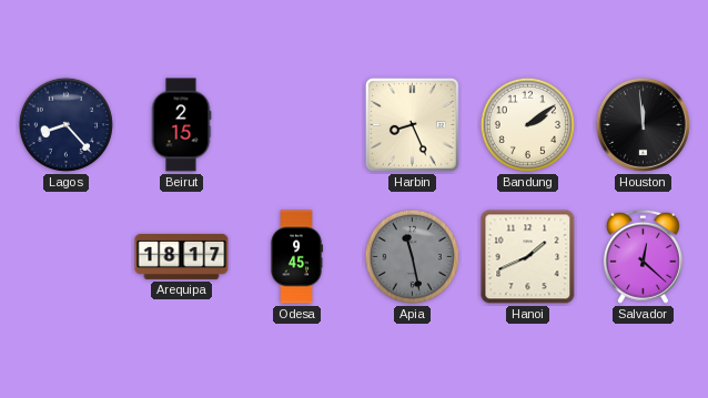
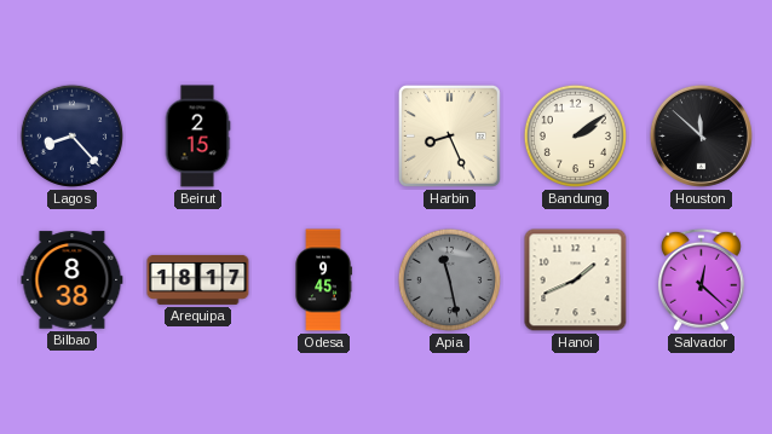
Houston: 11:59 -> 11:52
Bilbao: none -> 8:38
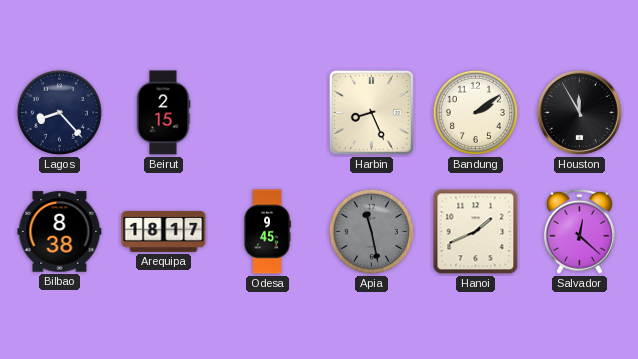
Houston: 11:52 -> 11:55
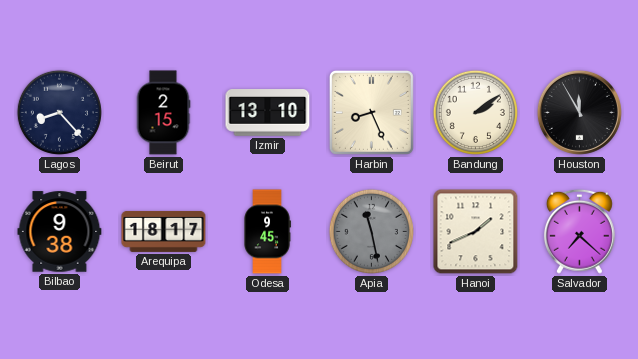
Izmir: none -> 13:10
Bilbao: 8:38 -> 9:38
Salvador: 12:22 -> 7:22
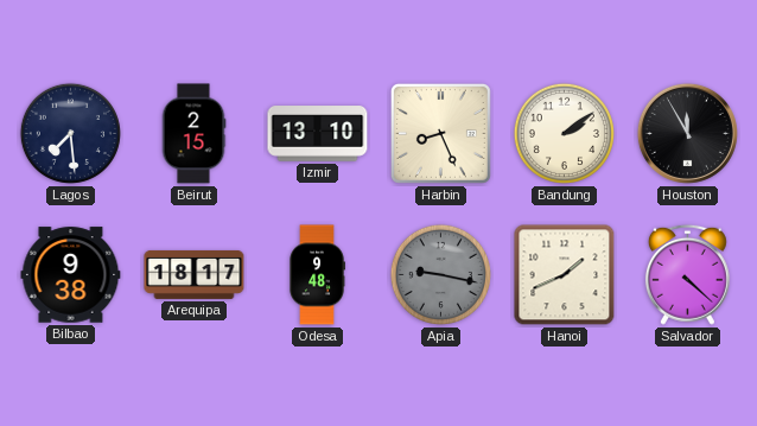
Lagos: 8:23 -> 7:29
Odesa: 9:45 -> 9:48
Apia: 11:28 -> 9:17
Salvador: 7:22 -> 4:22
